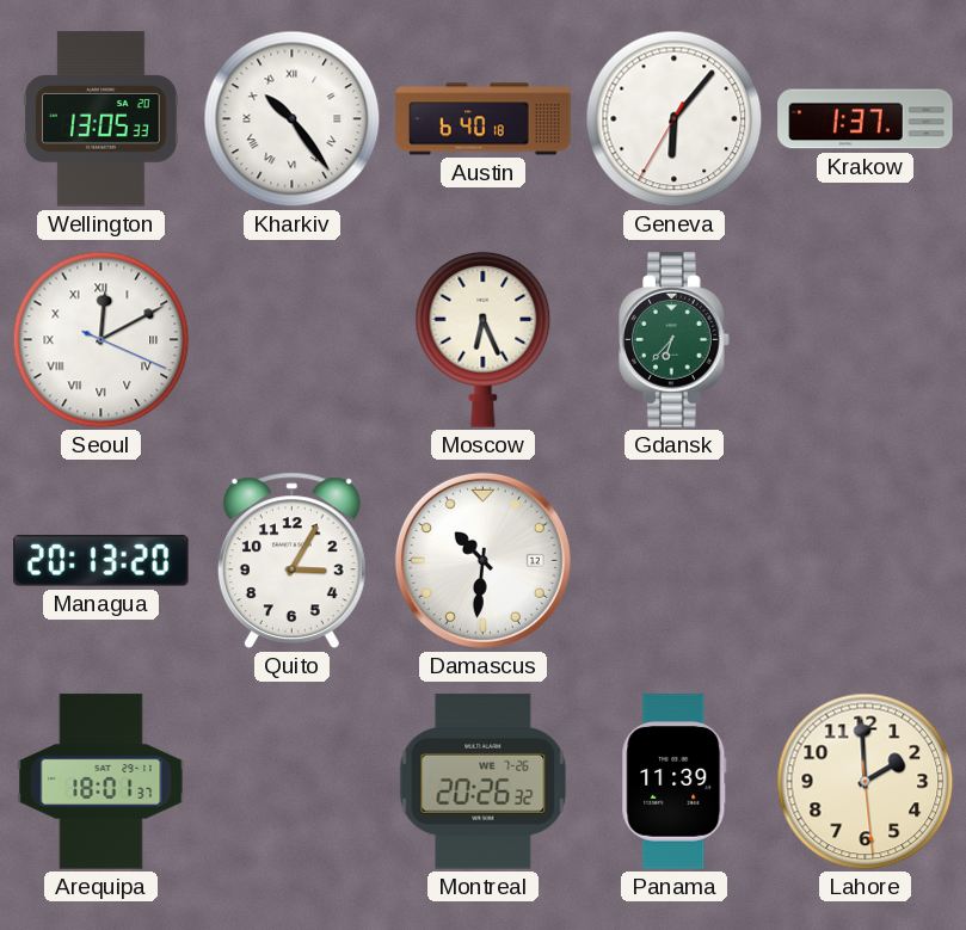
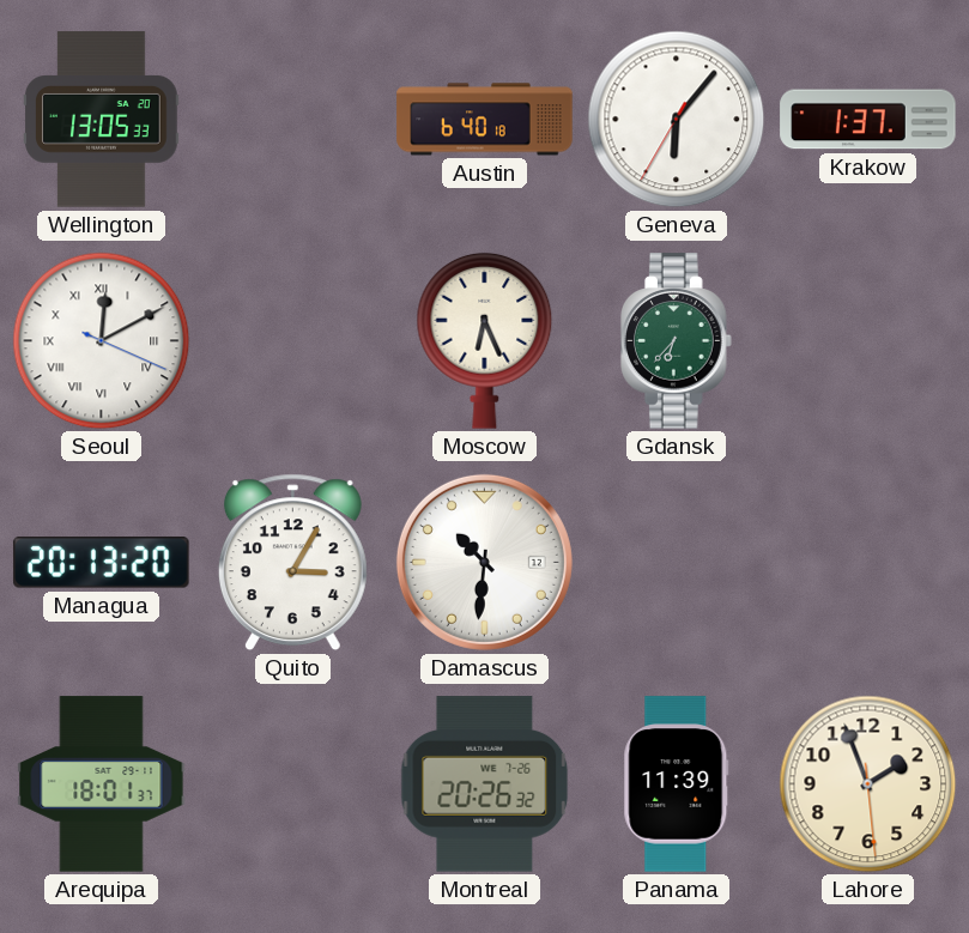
Kharkiv: 10:24 -> none
Lahore: 1:59 -> 1:56
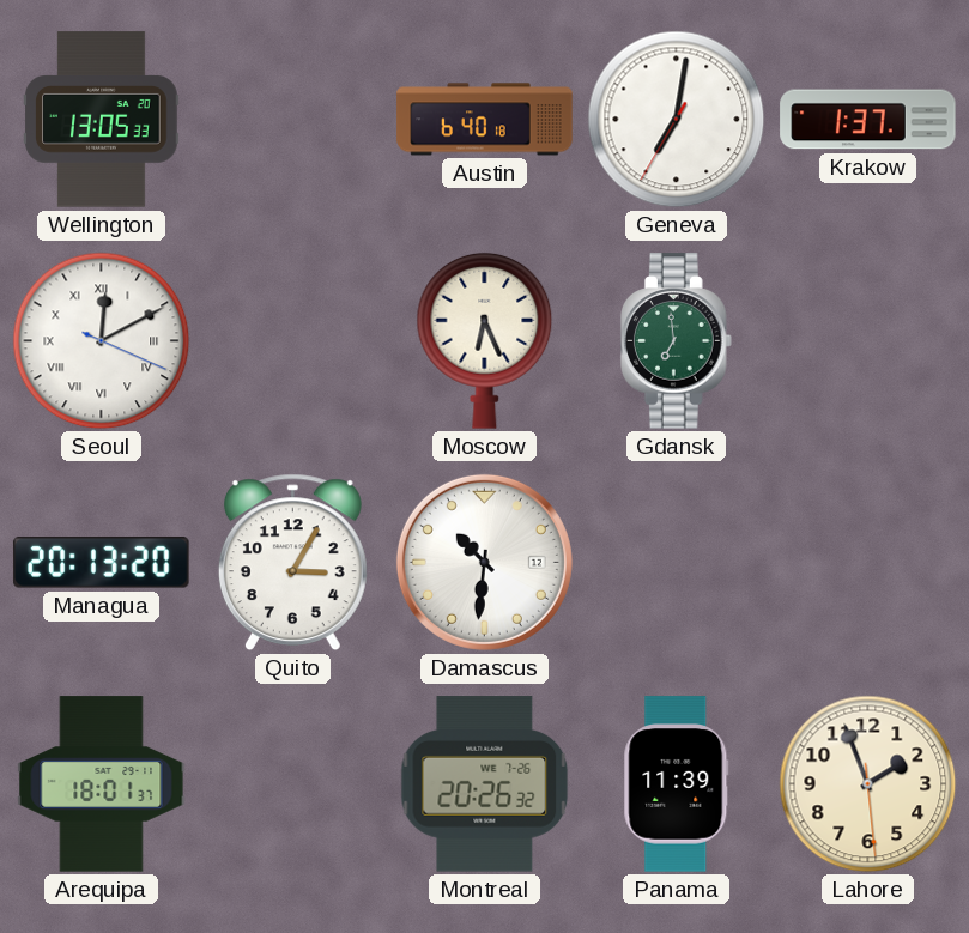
Geneva: 6:06 -> 7:01
Gdansk: 6:37 -> 6:59
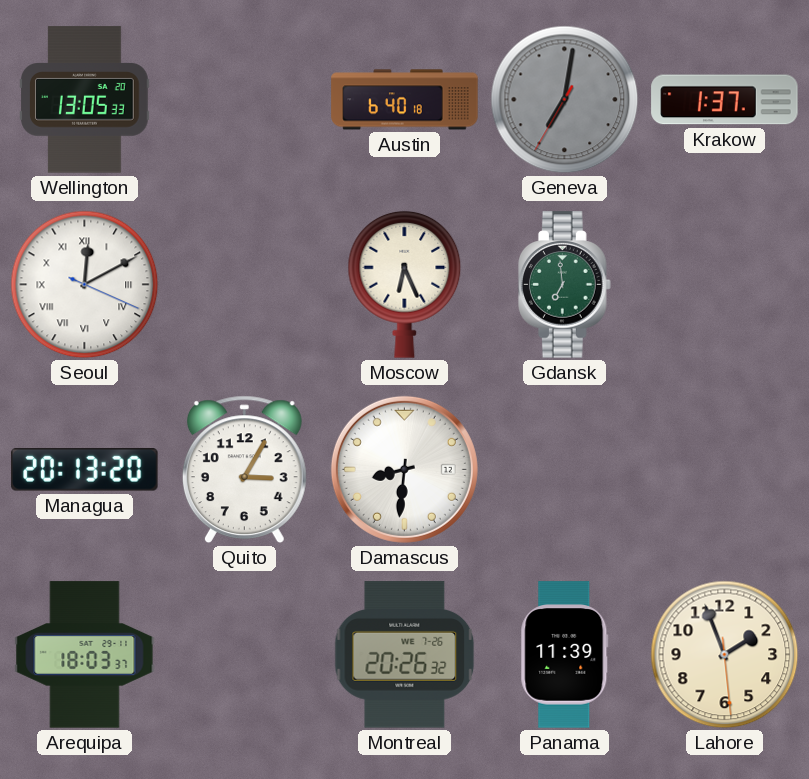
Geneva dial: white -> grey
Damascus: 10:31 -> 8:31
Arequipa: 18:01 -> 18:03
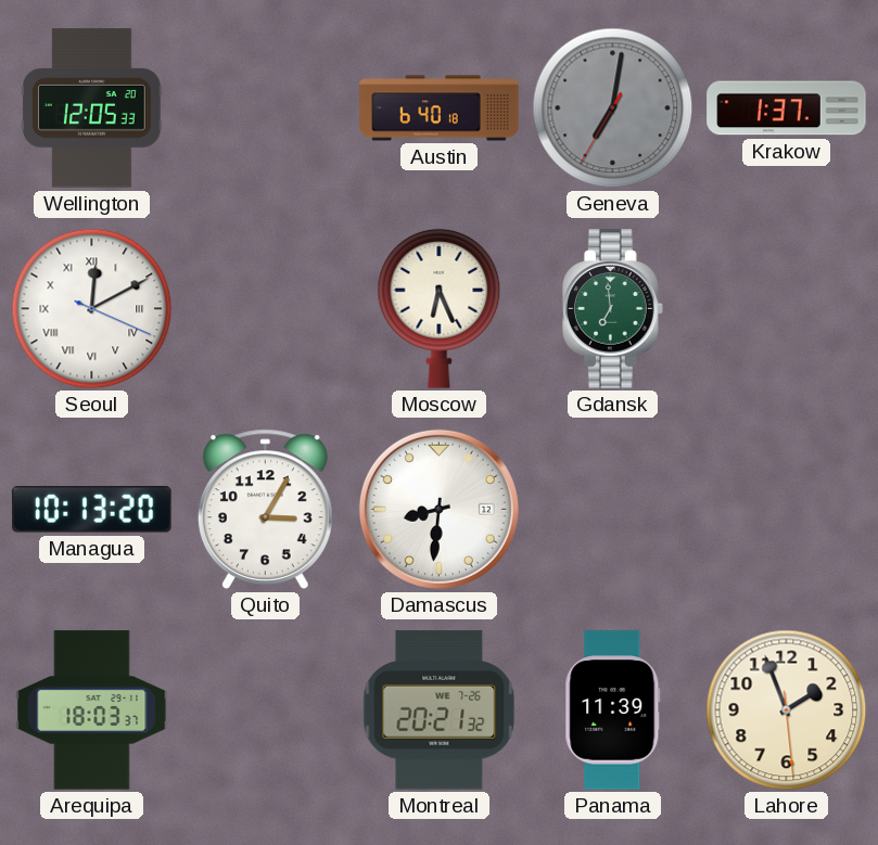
Wellington: 13:05 -> 12:05
Managua: 20:13 -> 10:13
Montreal: 20:26 -> 20:21
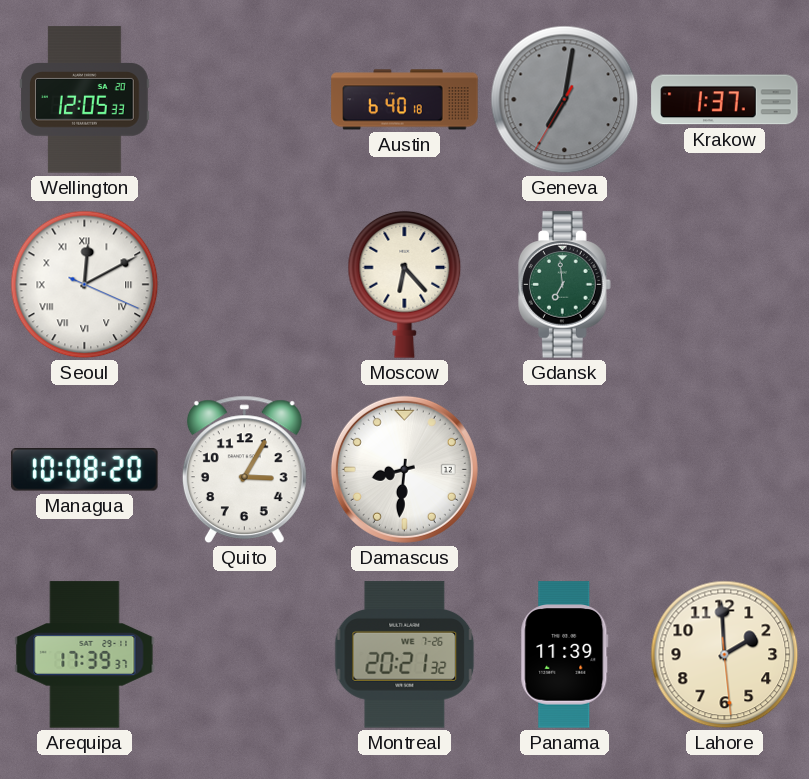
Moscow: 6:26 -> 6:23
Managua: 10:13 -> 10:08
Arequipa: 18:03 -> 17:39
Lahore: 1:56 -> 1:59
